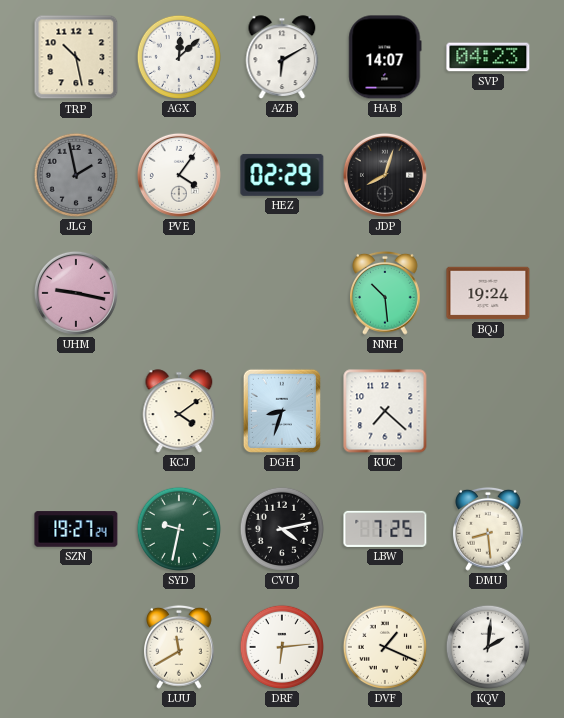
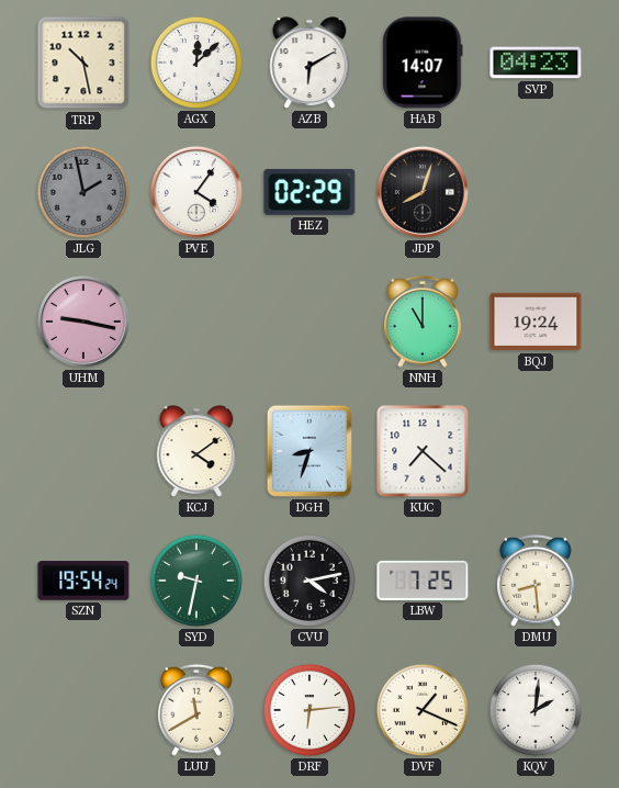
NNH: 10:29 -> 11:00
SZN: 19:27 -> 19:54
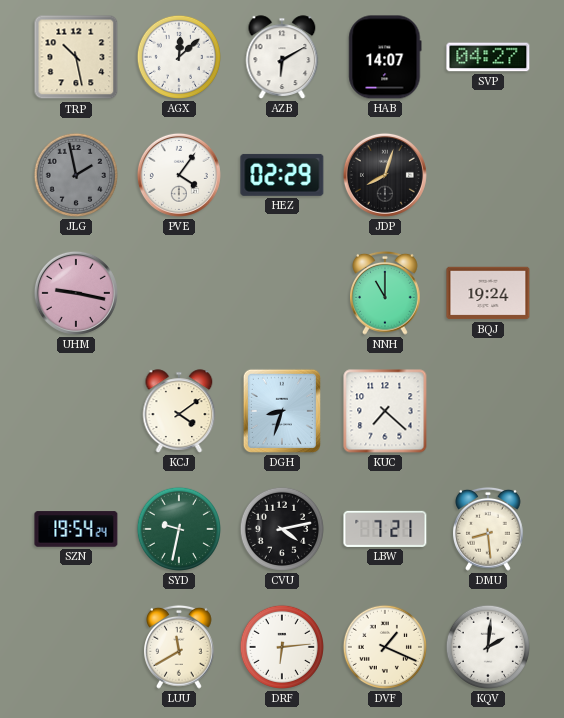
SVP: 04:23 -> 04:27
LBW: 7:25 -> 7:21
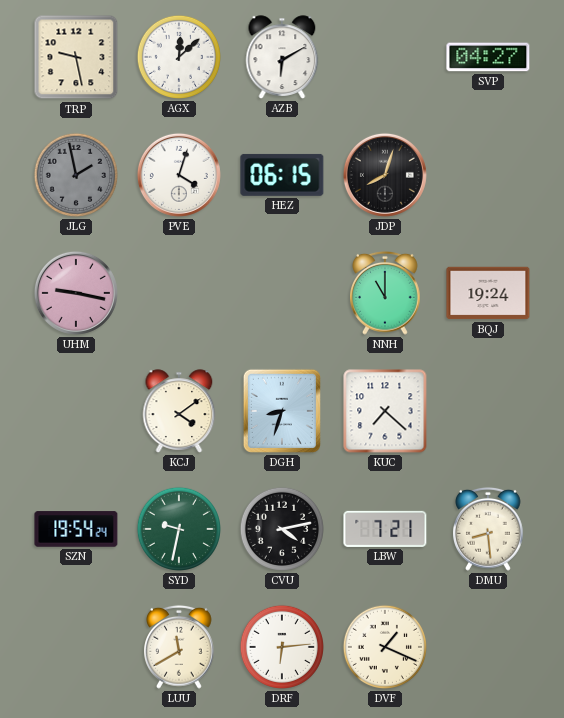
TRP: 10:28 -> 9:28
HAB: 14:07 -> none
PVE: 4:06 -> 4:03
HEZ: 02:29 -> 06:15
KQV: 2:01 -> none
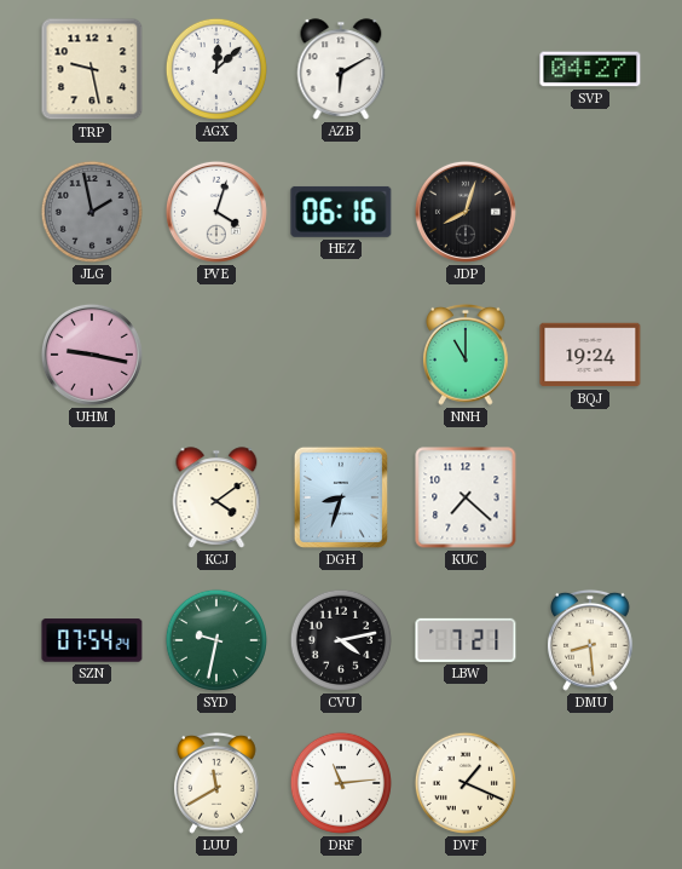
HEZ: 06:15 -> 06:16
SZN: 19:54 -> 07:54
DRF: 6:14 -> 11:14
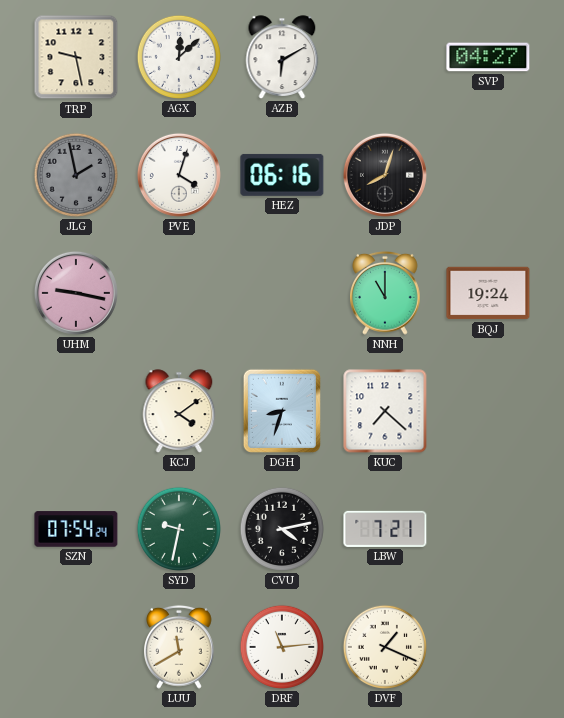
DMU: 8:29 -> none
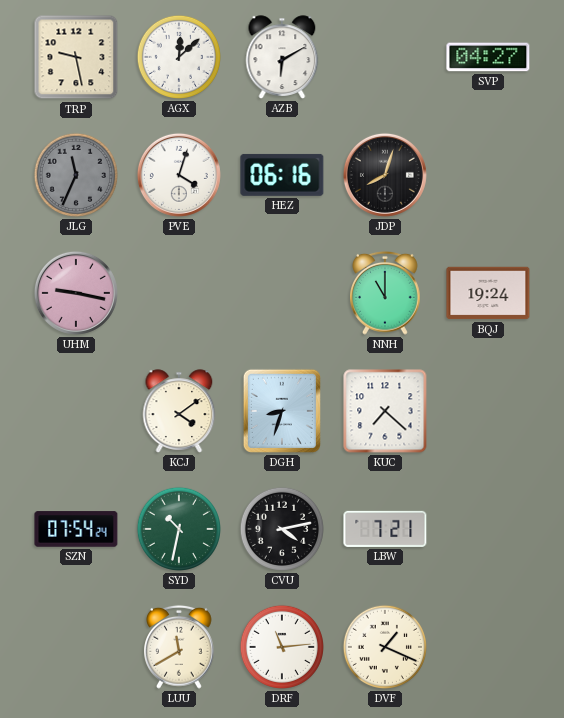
JLG: 1:58 -> 11:34
SYD: 9:32 -> 10:32
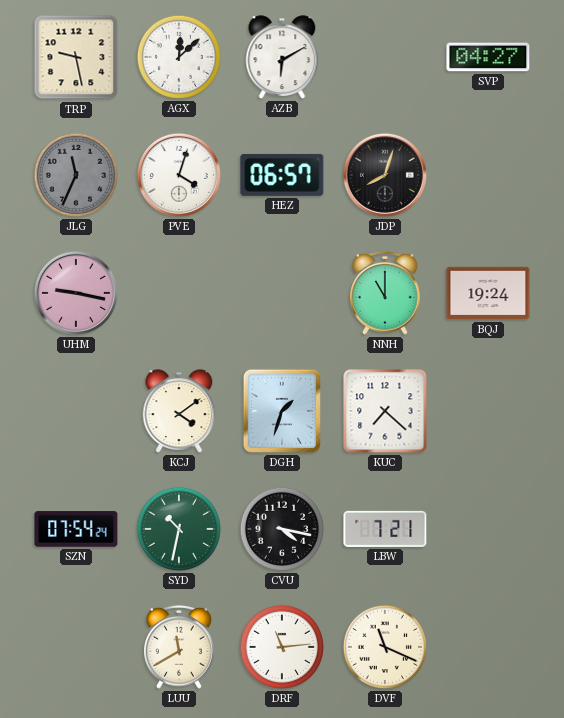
HEZ: 06:16 -> 06:57
DGH: 8:33 -> 1:33
CVU: 4:13 -> 4:17
DVF: 1:19 -> 11:19
